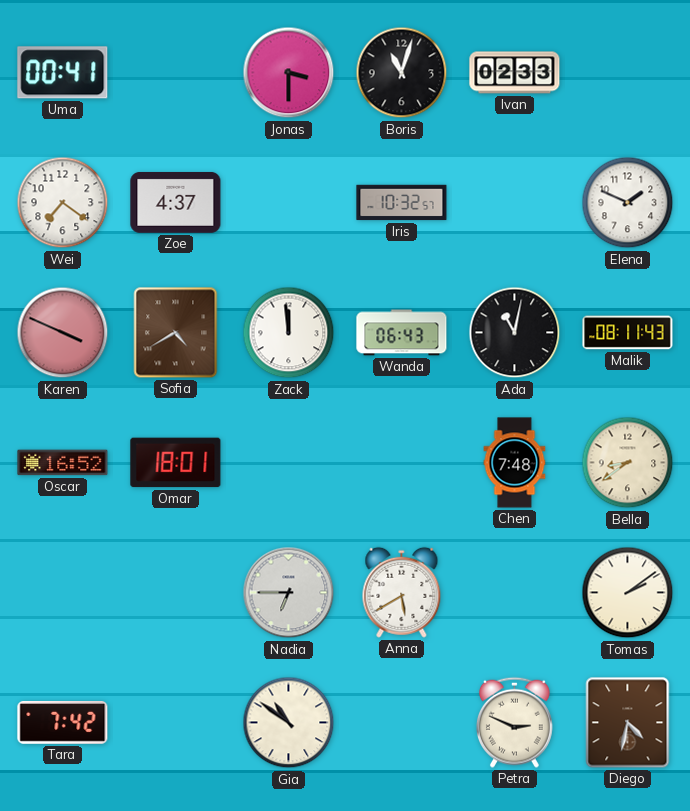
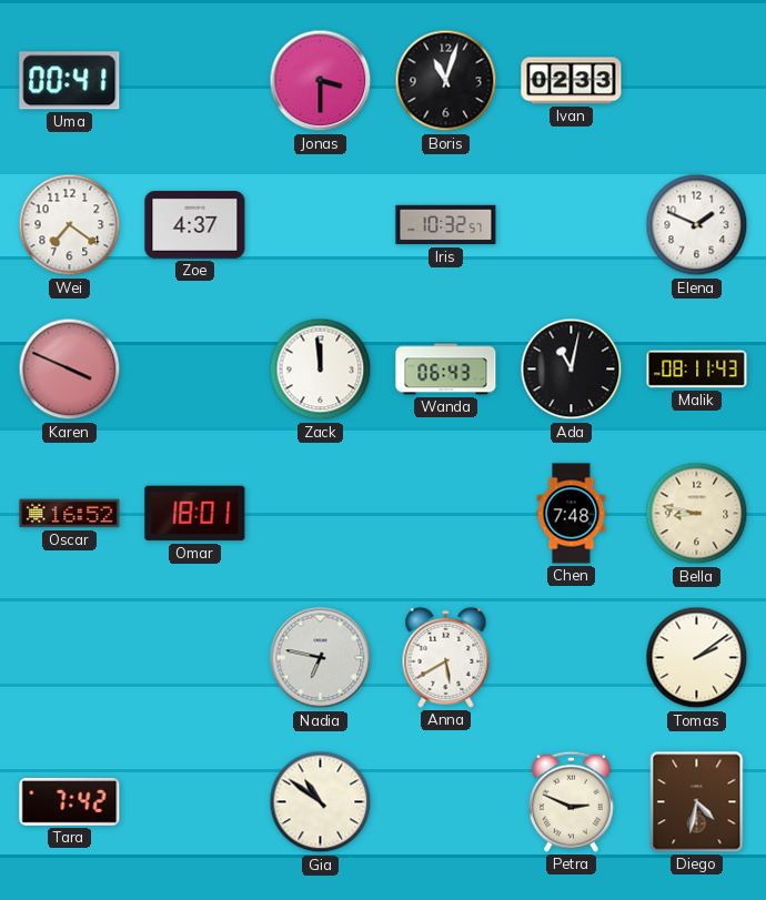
Sofia: 4:40 -> none
Bella: 8:39 -> 8:47
Nadia: 6:45 -> 6:47
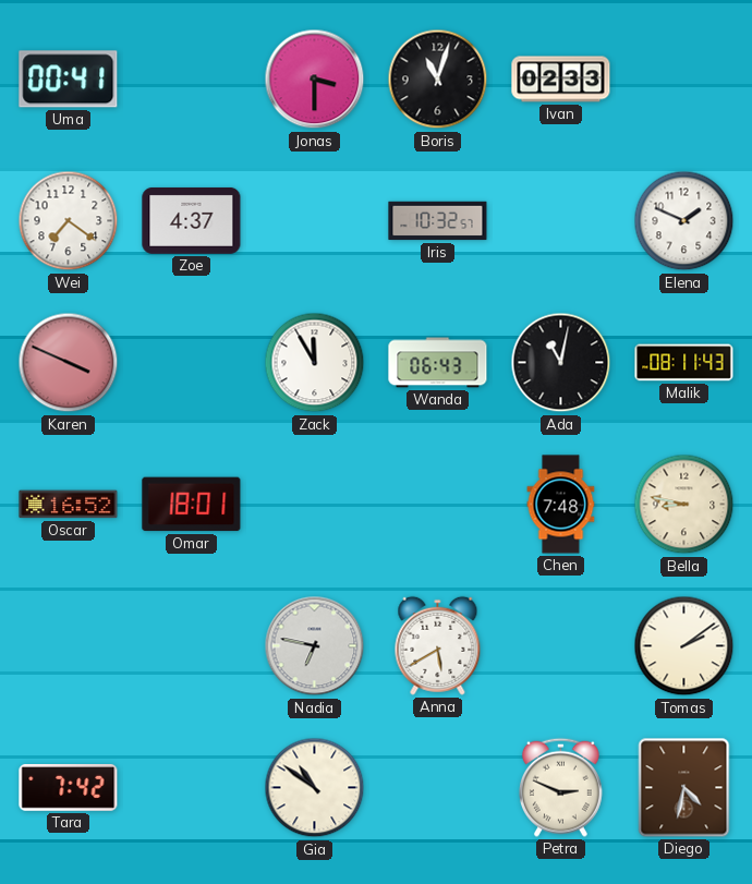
Zack: 11:59 -> 11:55
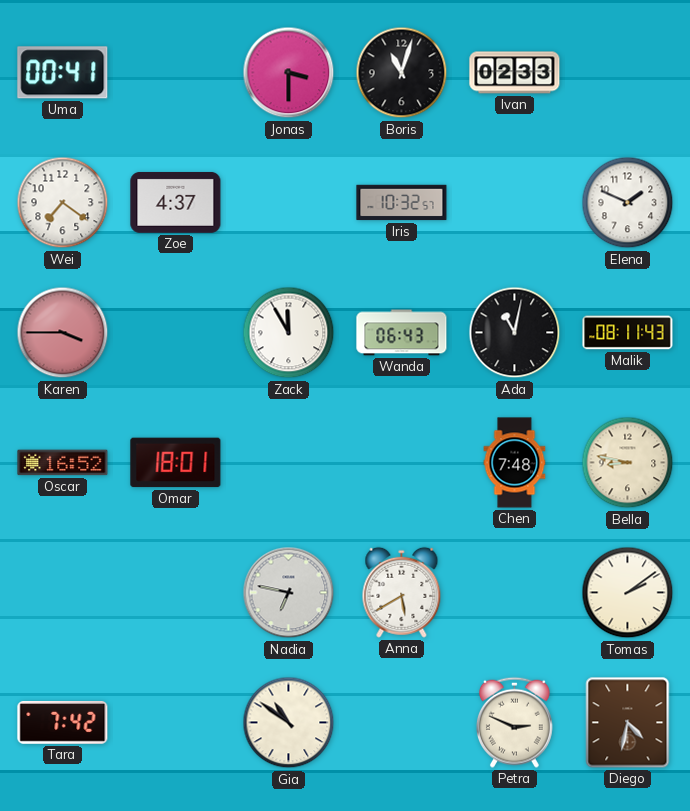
Karen: 3:49 -> 3:45
